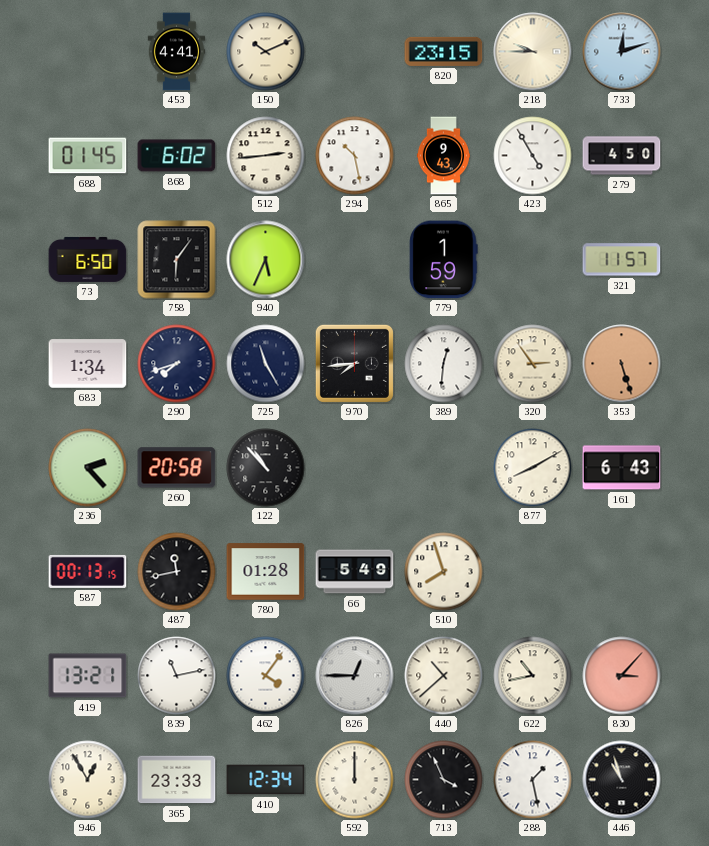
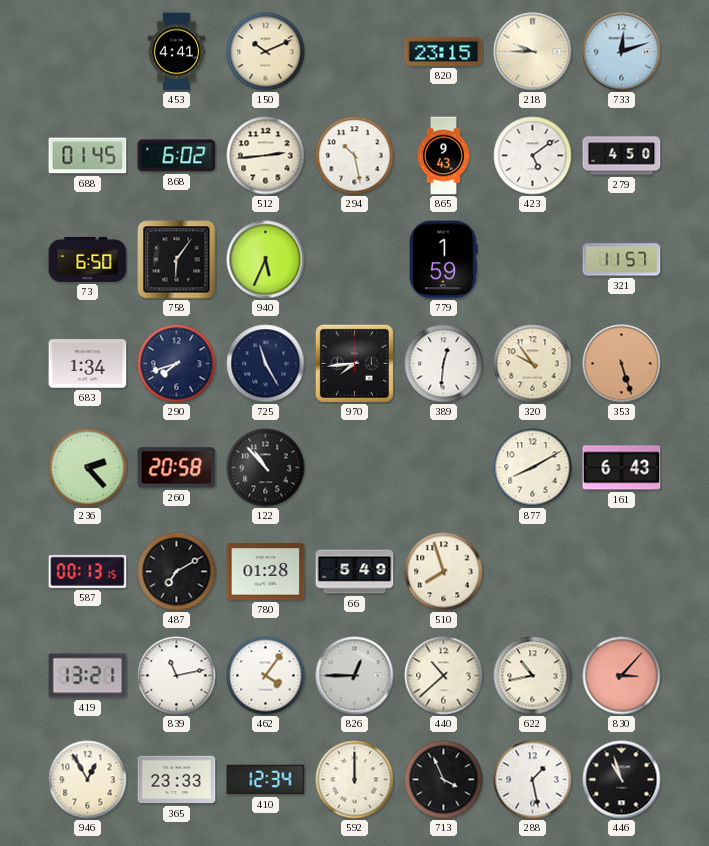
423: 4:55 -> 5:09
320: 2:54 -> 9:54
487: 11:43 -> 7:10
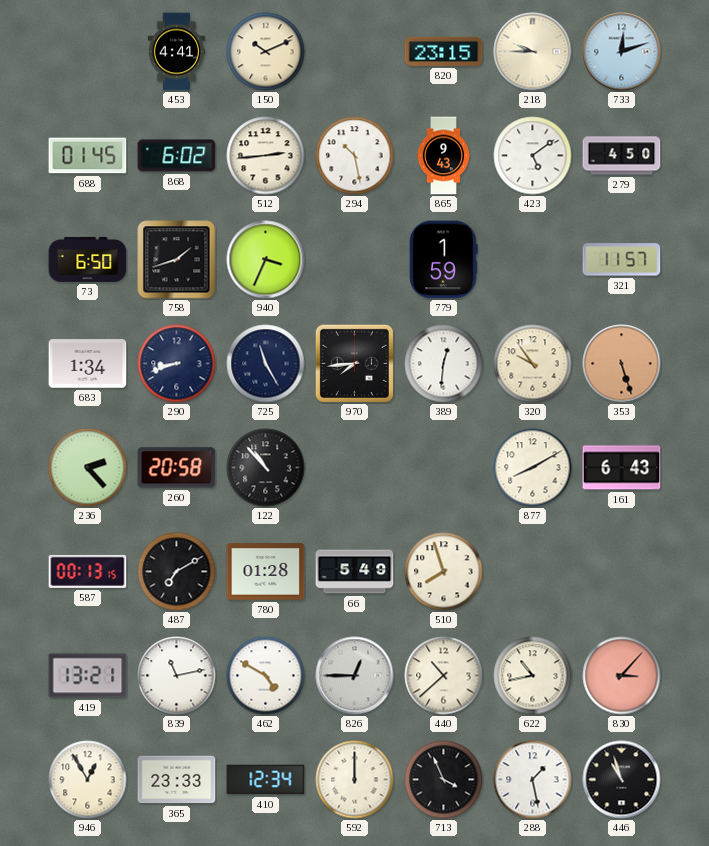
758: 6:06 -> 1:42
940: 5:34 -> 3:34
290: 7:42 -> 8:42
462: 4:06 -> 4:50
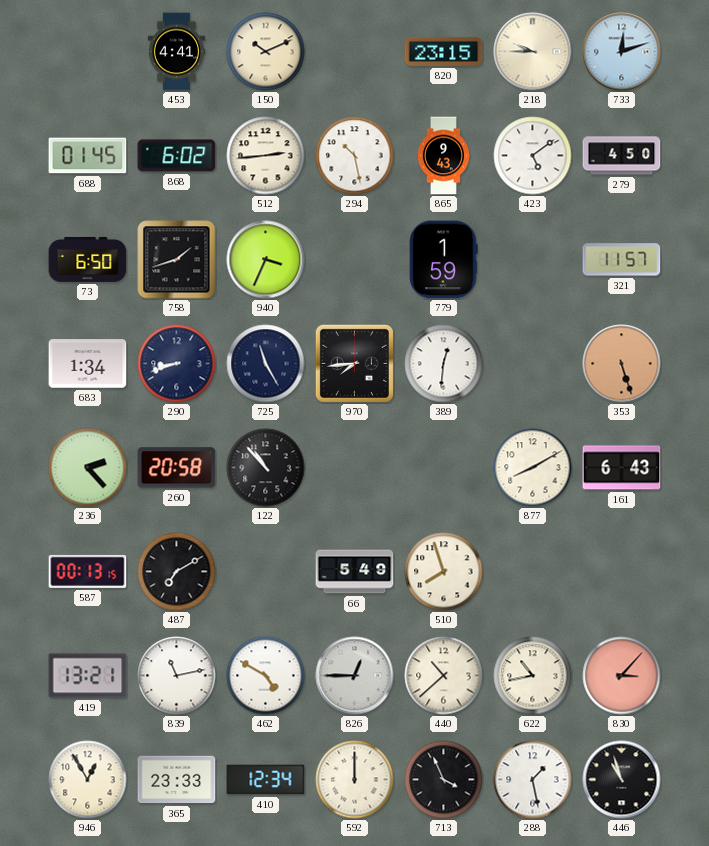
320: 9:54 -> none
780: 01:28 -> none
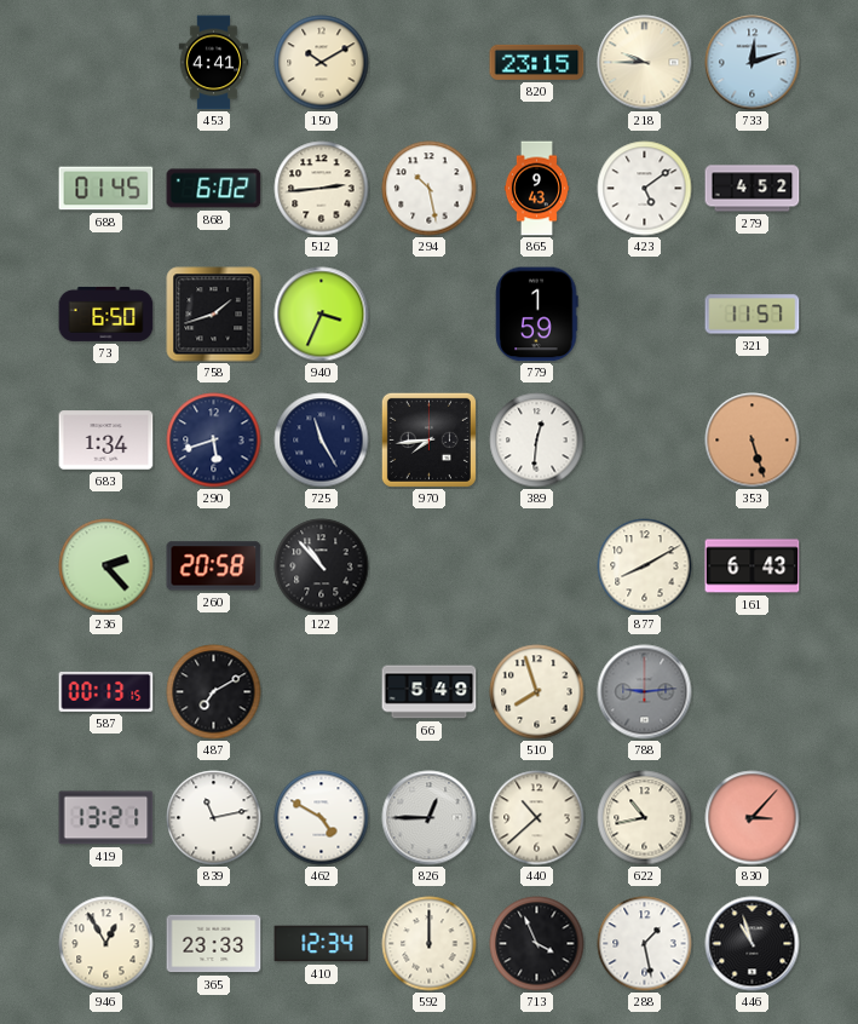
150: 10:11 -> 10:10
279: 4:50 -> 4:52
290: 8:42 -> 5:42
788: none -> 9:14
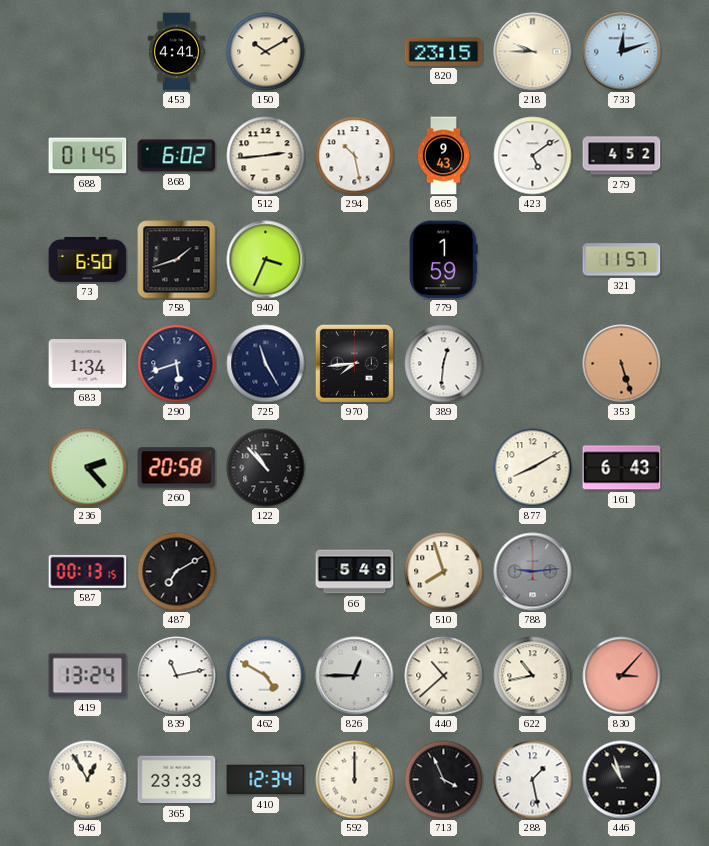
419: 13:21 -> 13:24
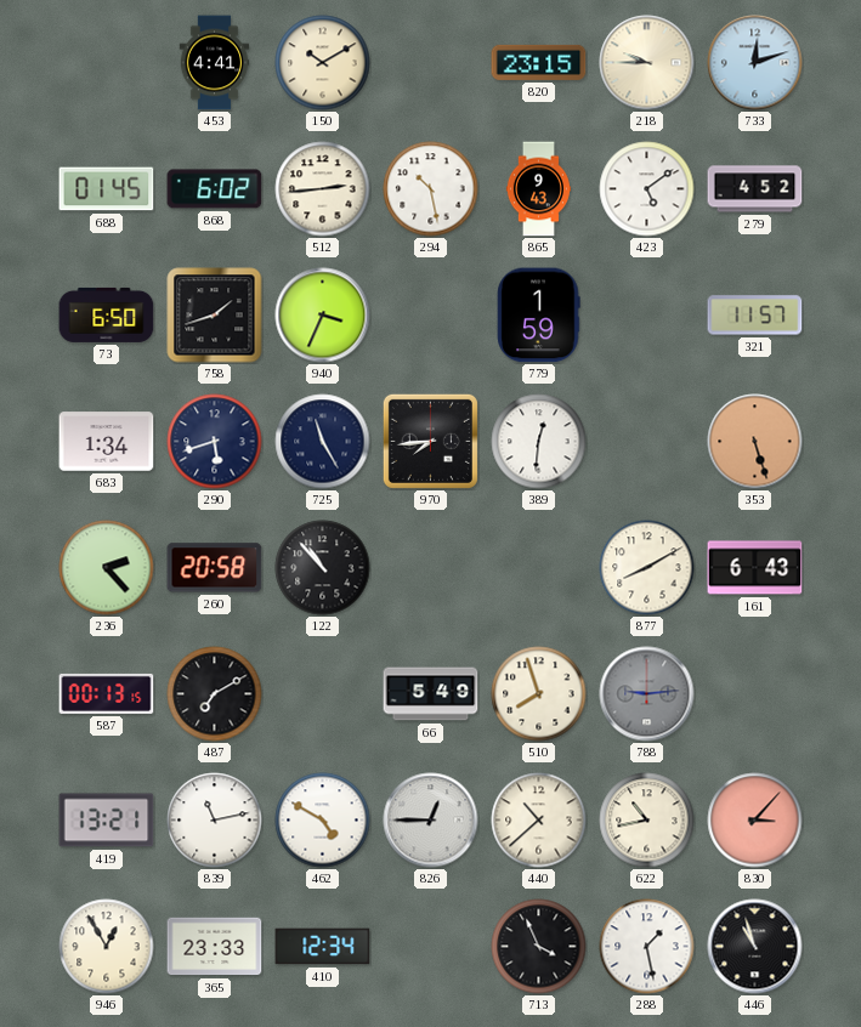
419: 13:24 -> 13:21
592: 12:00 -> none
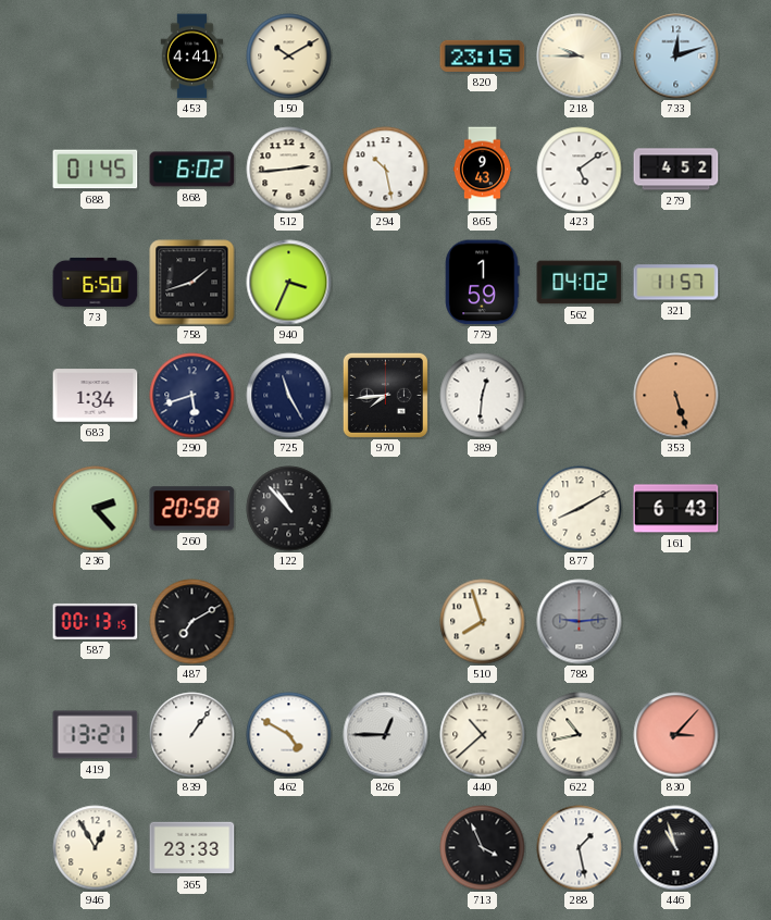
562: none -> 04:02
66: 5:49 -> none
839: 11:13 -> 1:06
410: 12:34 -> none
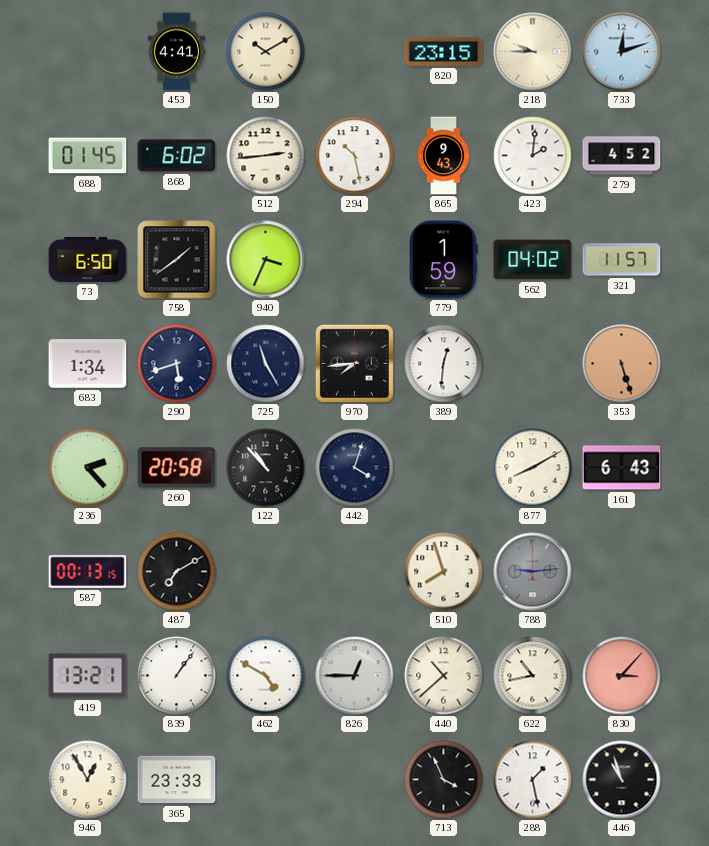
423: 5:09 -> 2:01
758: 1:42 -> 1:39
442: none -> 4:03
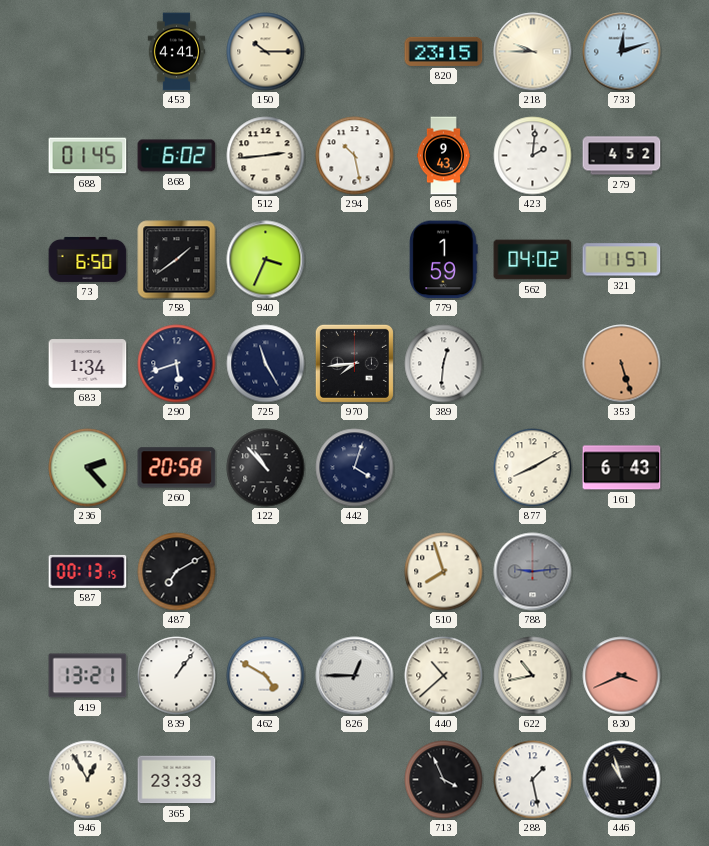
150: 10:10 -> 10:15
830: 3:07 -> 3:41
